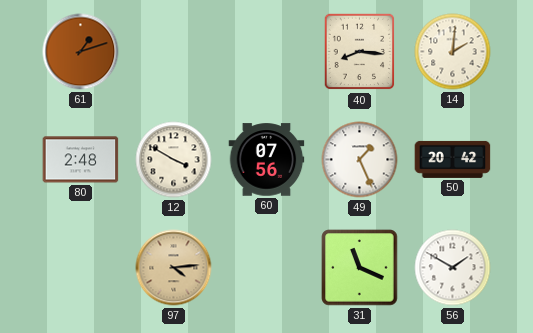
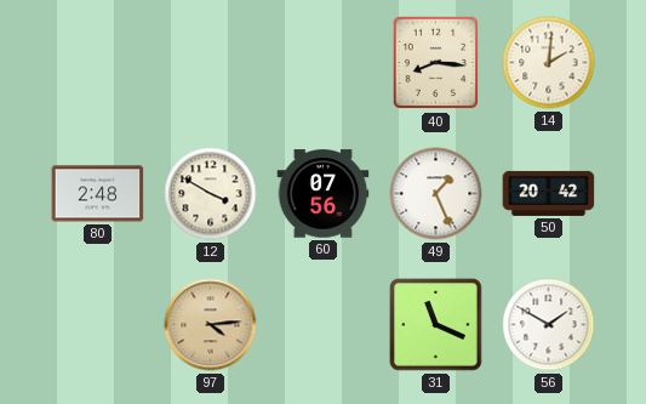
61: 1:12 -> none
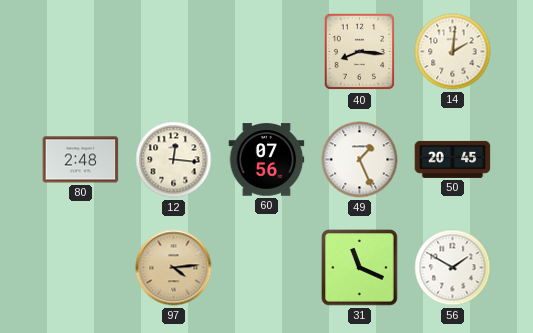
12: 3:50 -> 12:16
50: 20:42 -> 20:45
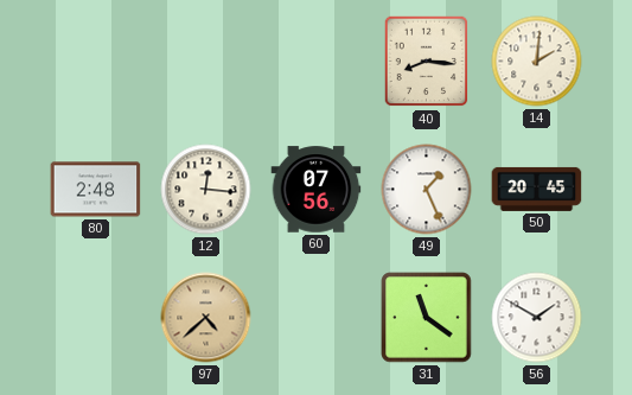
97: 4:14 -> 4:38
31: 11:19 -> 11:21
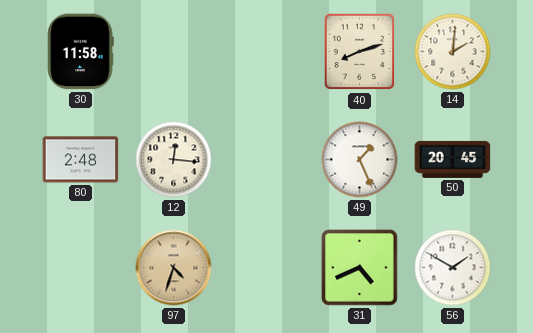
30: none -> 11:58
40: 8:16 -> 8:12
60: 07:56 -> none
97: 4:38 -> 4:33
31: 11:21 -> 4:41
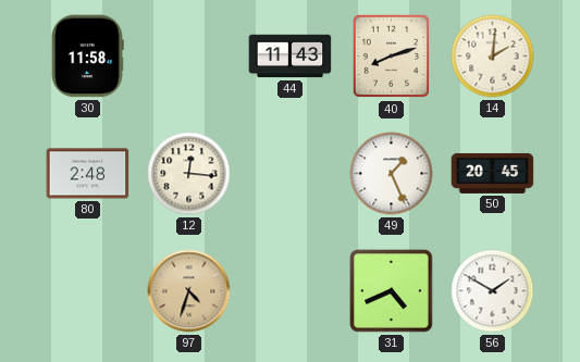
44: none -> 11:43
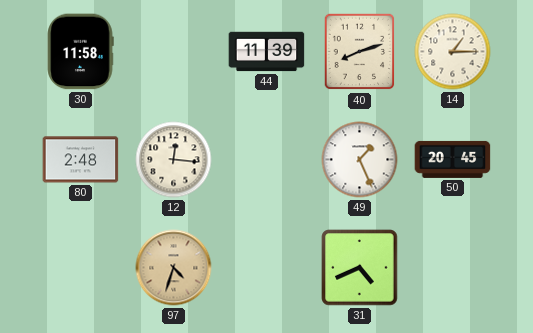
44: 11:43 -> 11:39
14: 2:01 -> 1:15
56: 1:50 -> none
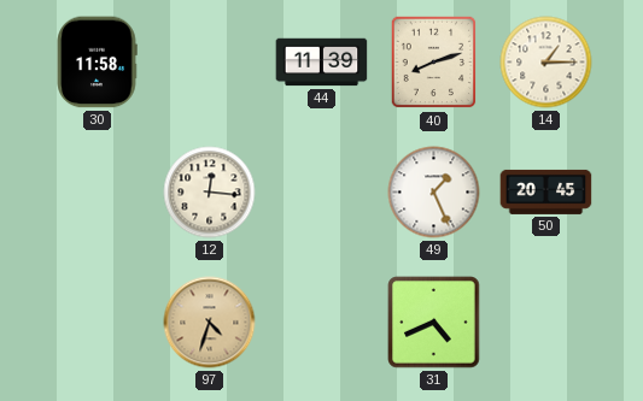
80: 2:48 -> none
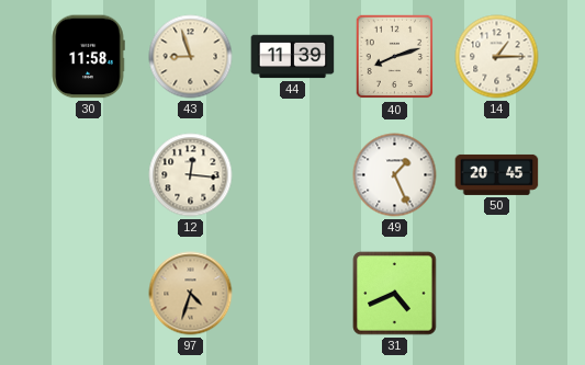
43: none -> 8:57
